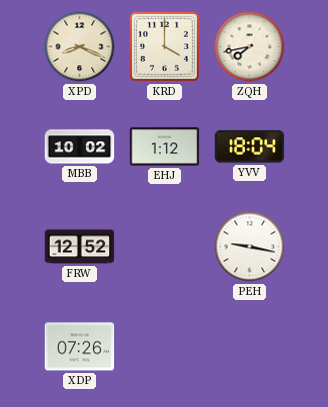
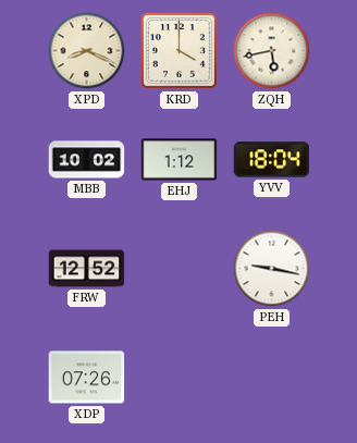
ZQH: 7:43 -> 5:43
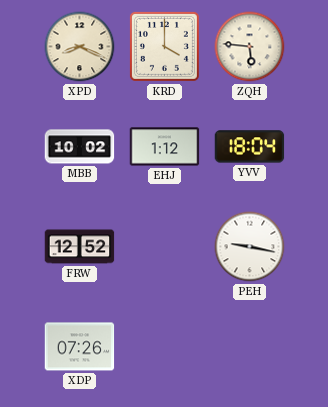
ZQH: 5:43 -> 5:46
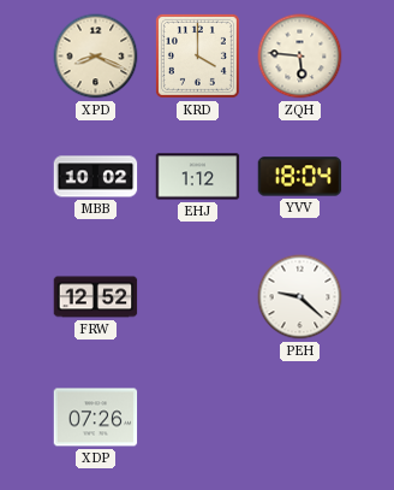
PEH: 9:17 -> 9:22
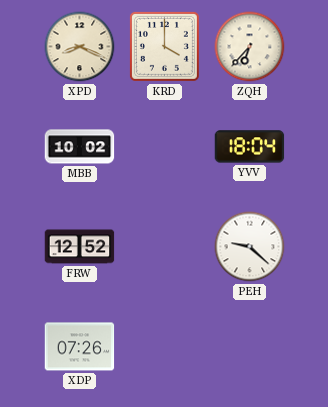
ZQH: 5:46 -> 6:37
EHJ: 1:12 -> none
